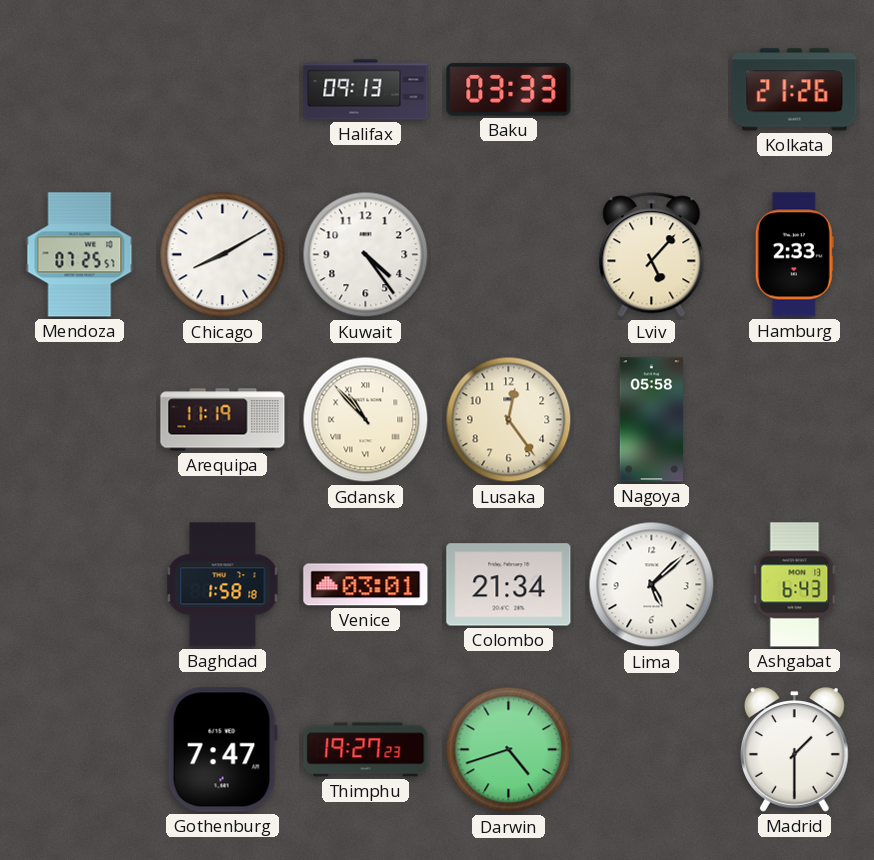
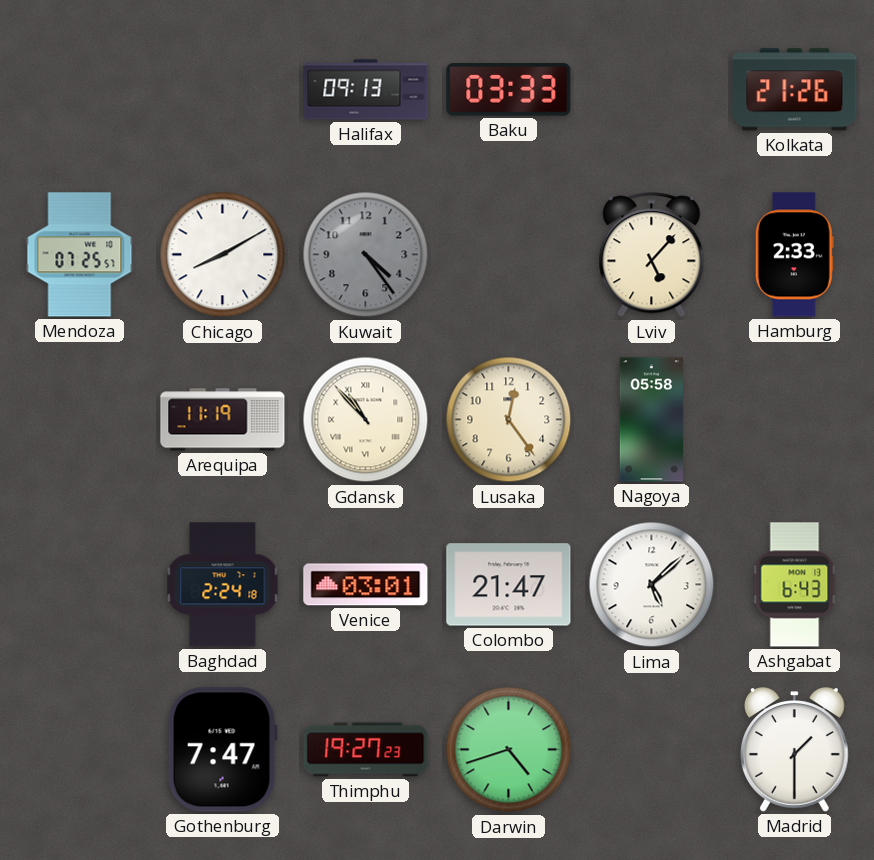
Kuwait dial: white -> grey
Baghdad: 1:58 -> 2:24
Colombo: 21:34 -> 21:47
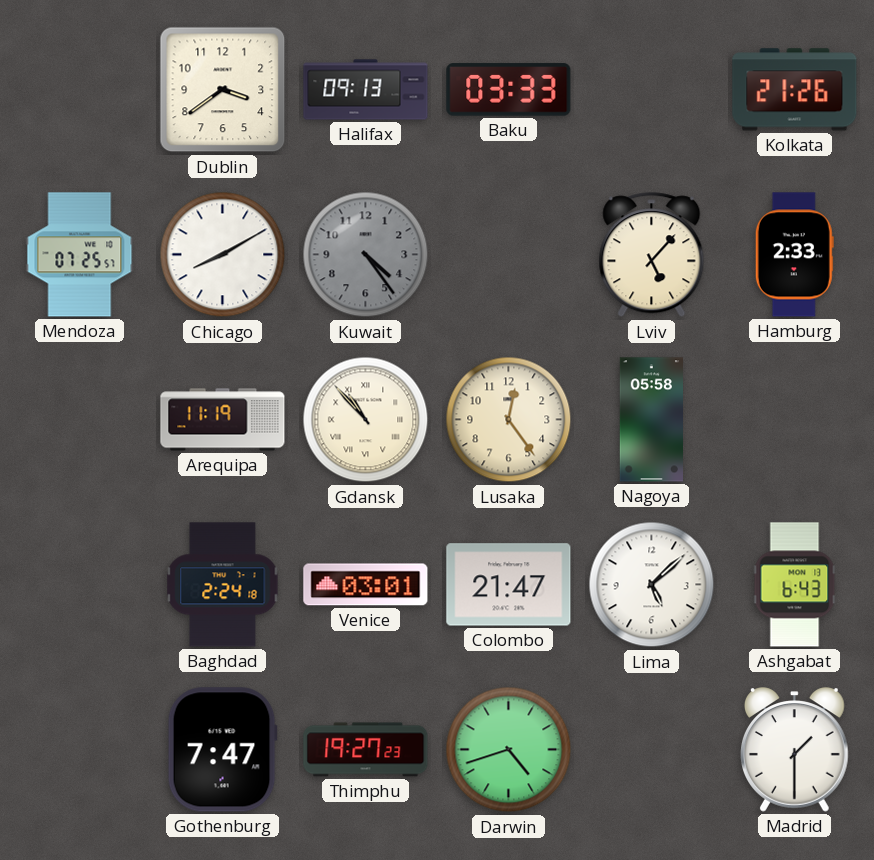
Dublin: none -> 3:39
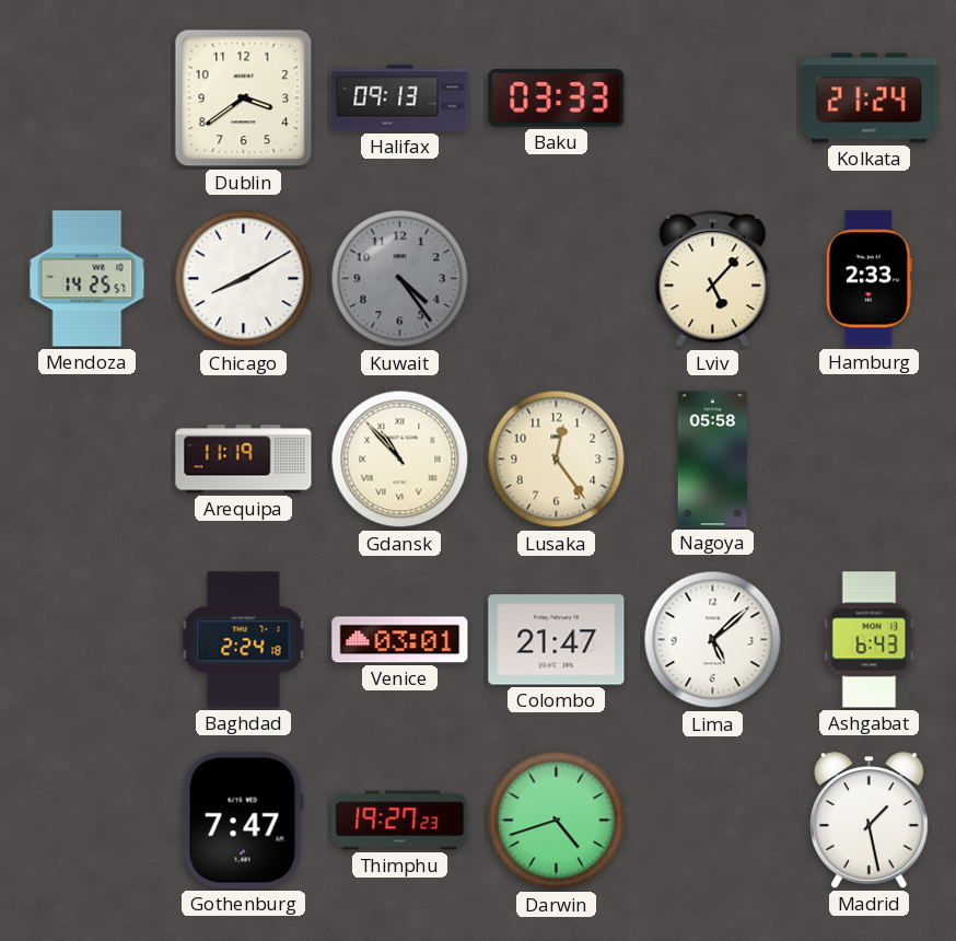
Kolkata: 21:26 -> 21:24
Mendoza: 07:25 -> 14:25
Madrid: 1:30 -> 1:28
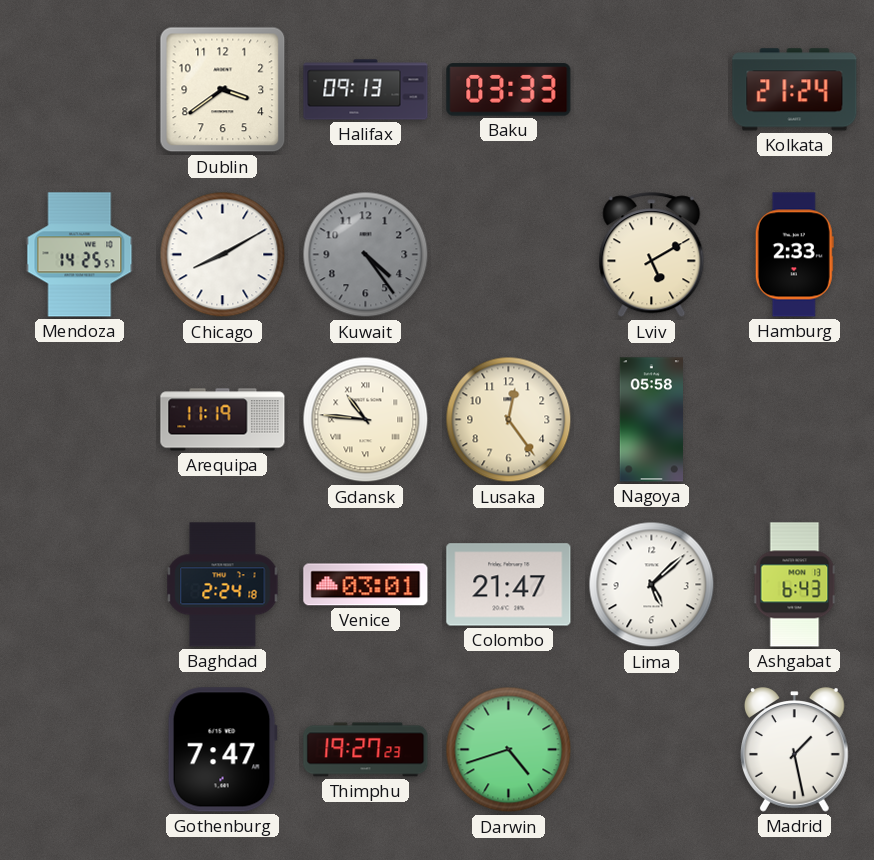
Lviv: 5:07 -> 5:10
Gdansk: 10:53 -> 10:46
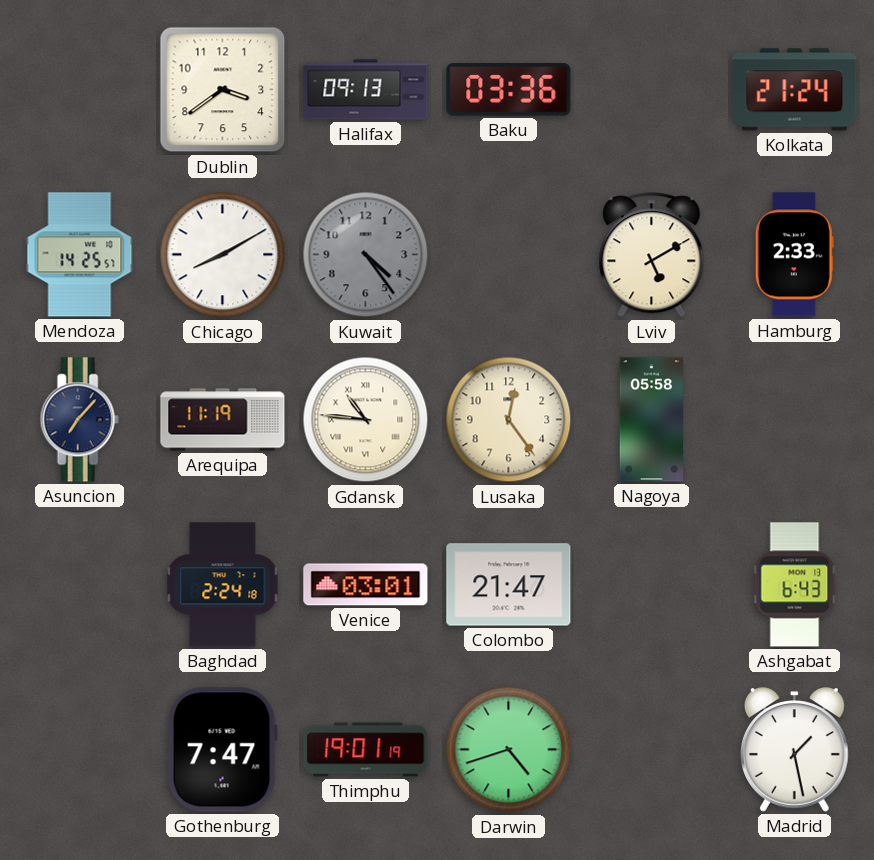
Baku: 03:33 -> 03:36
Asuncion: none -> 7:07
Lima: 5:08 -> none
Thimphu: 19:27 -> 19:01
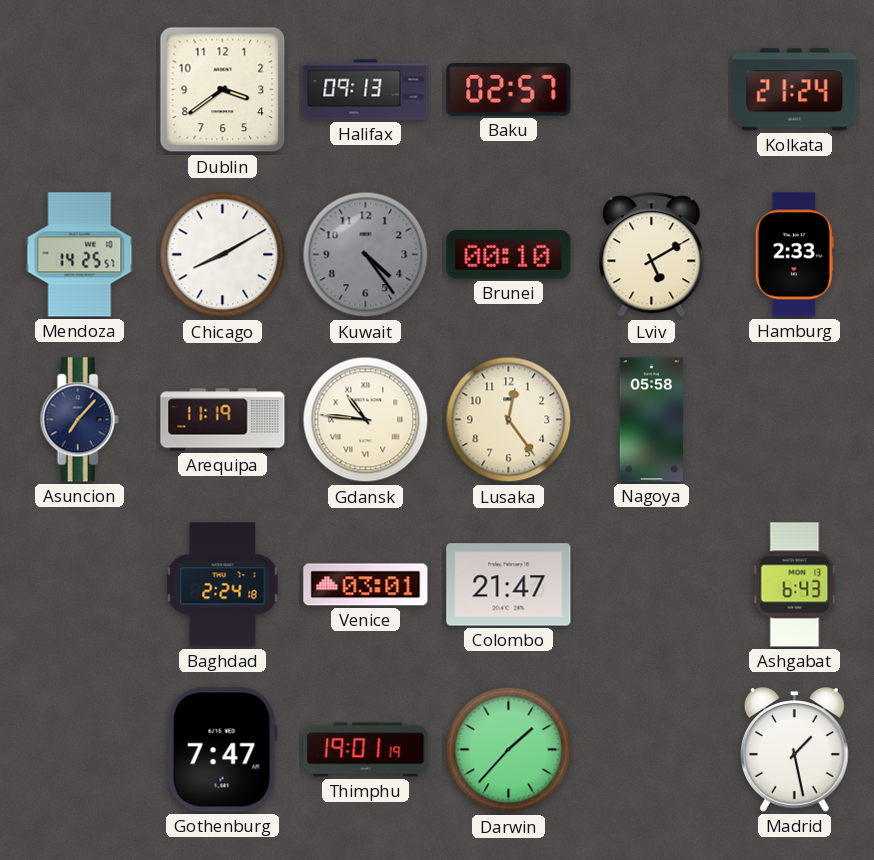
Baku: 03:36 -> 02:57
Brunei: none -> 00:10
Darwin: 4:42 -> 1:37
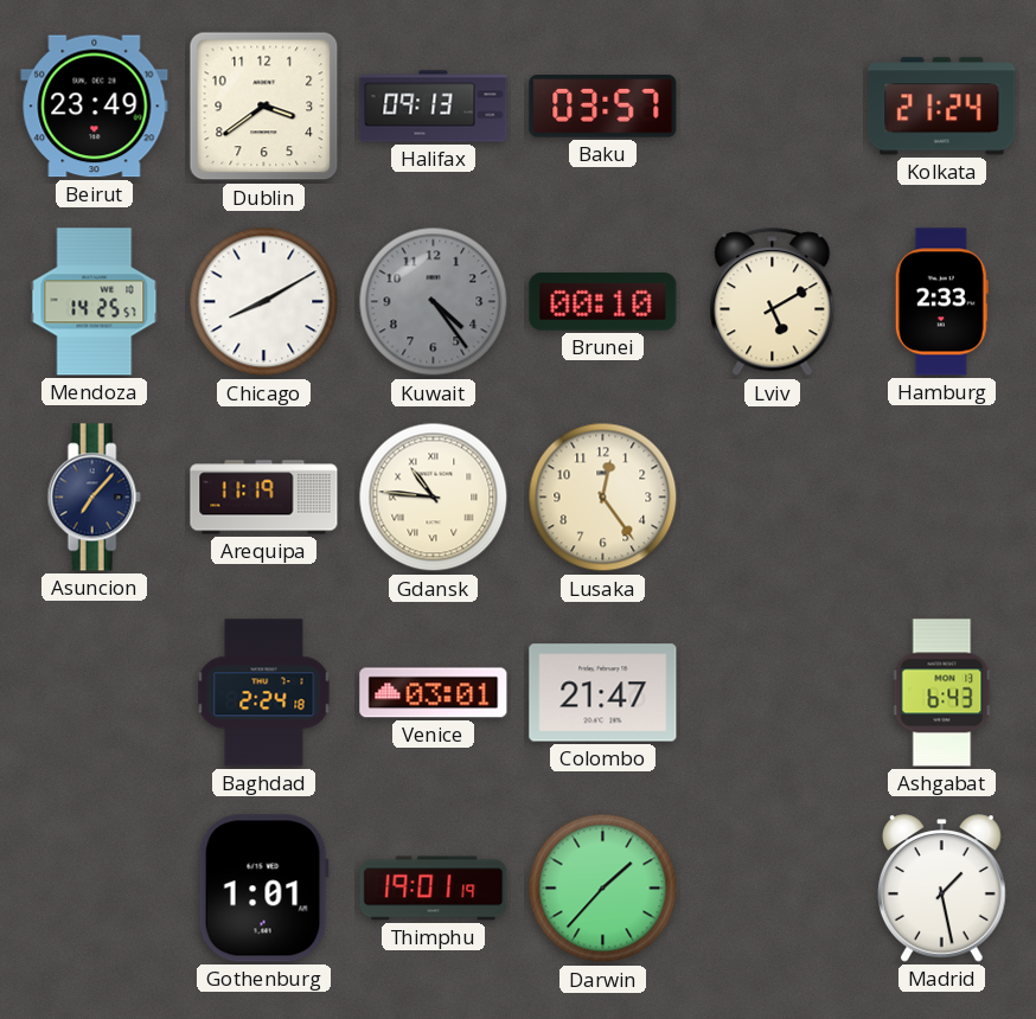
Beirut: none -> 23:49
Baku: 02:57 -> 03:57
Nagoya: 05:58 -> none
Gothenburg: 7:47 -> 1:01
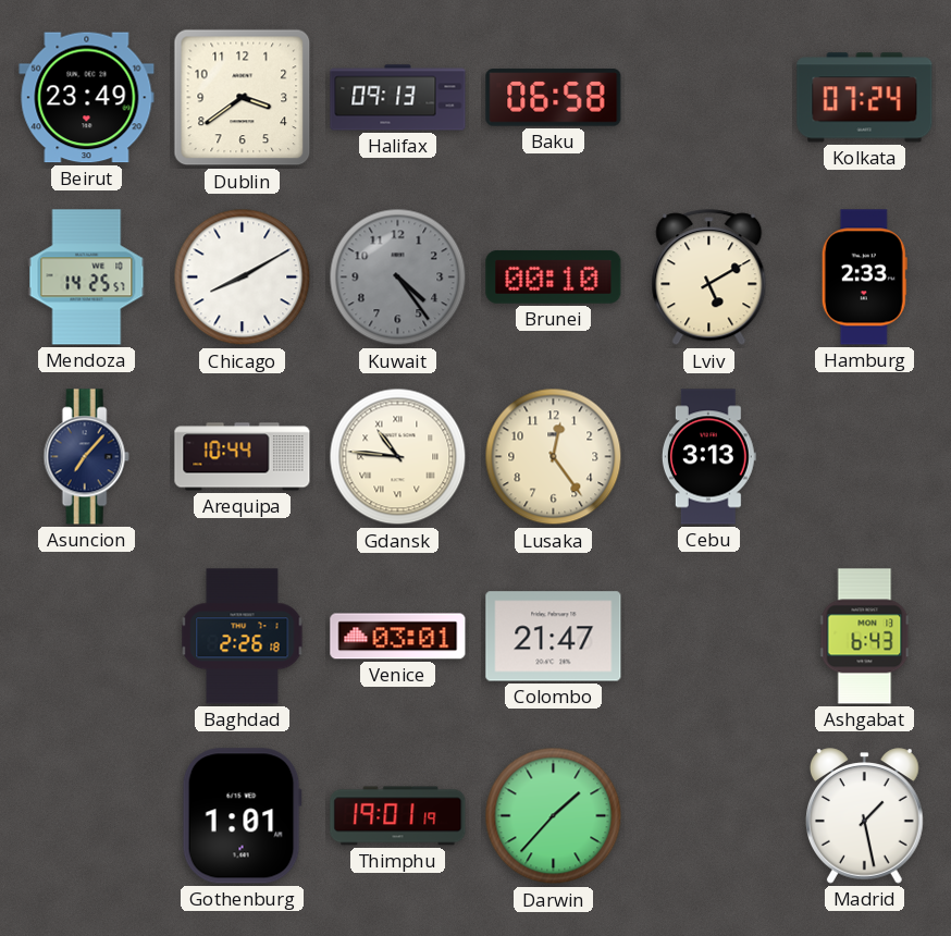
Baku: 03:57 -> 06:58
Kolkata: 21:24 -> 07:24
Arequipa: 11:19 -> 10:44
Cebu: none -> 3:13
Baghdad: 2:24 -> 2:26
